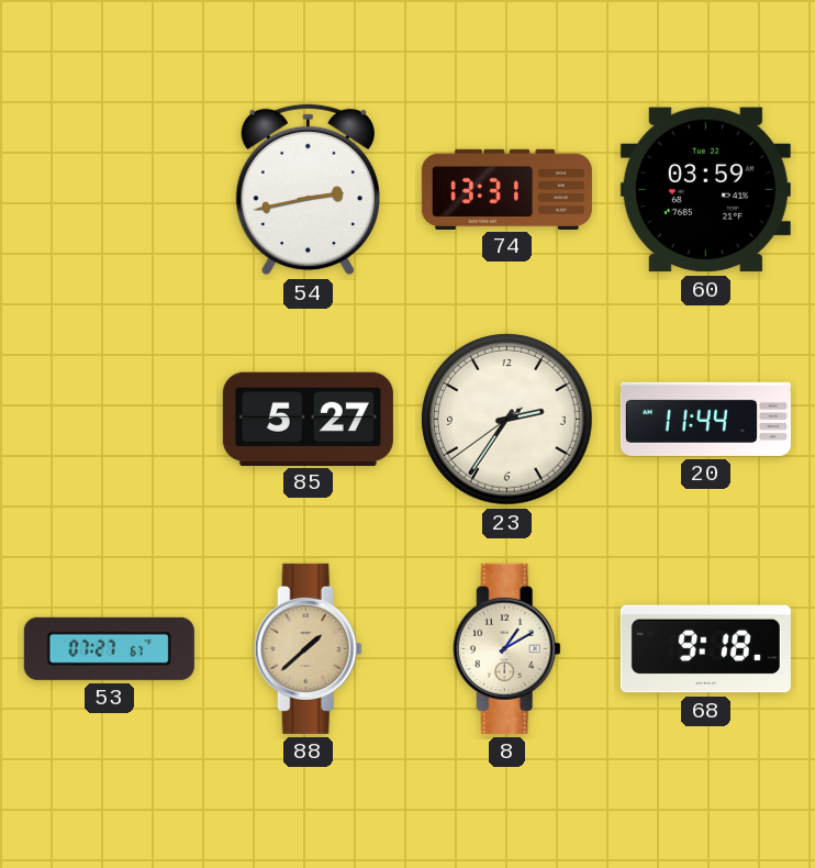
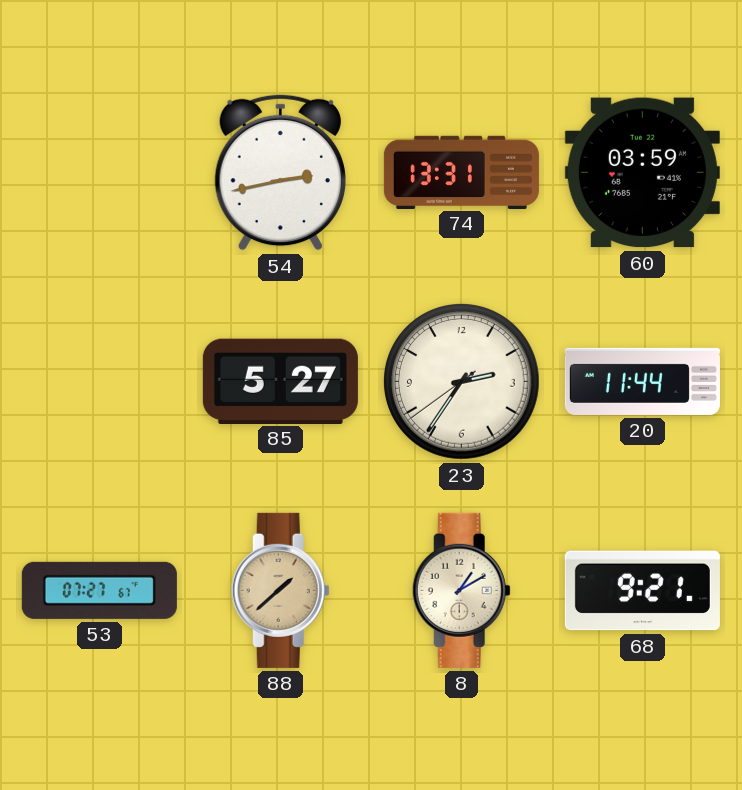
68: 9:18 -> 9:21
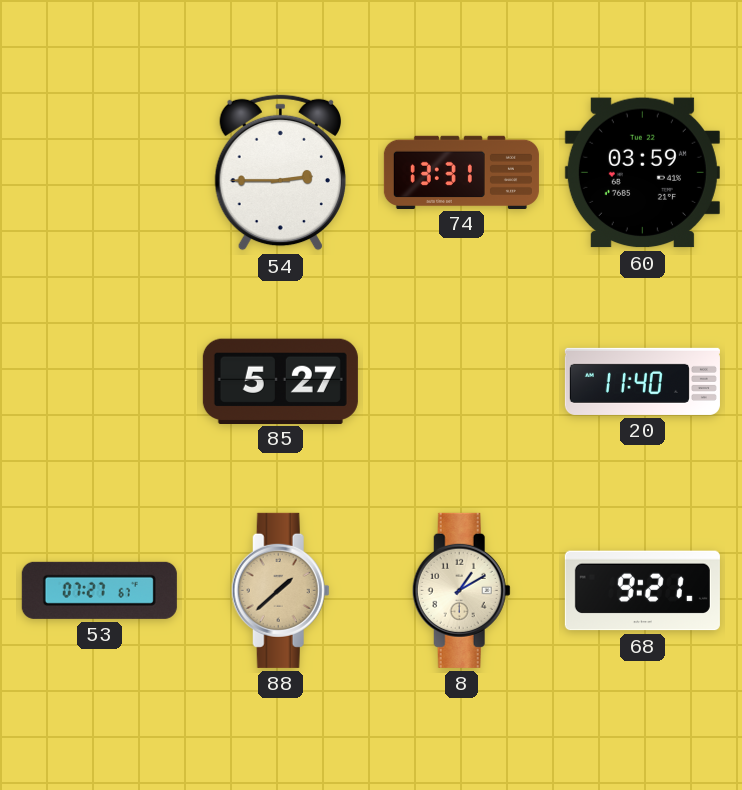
54: 2:43 -> 2:45
23: 2:35 -> none
20: 11:44 -> 11:40
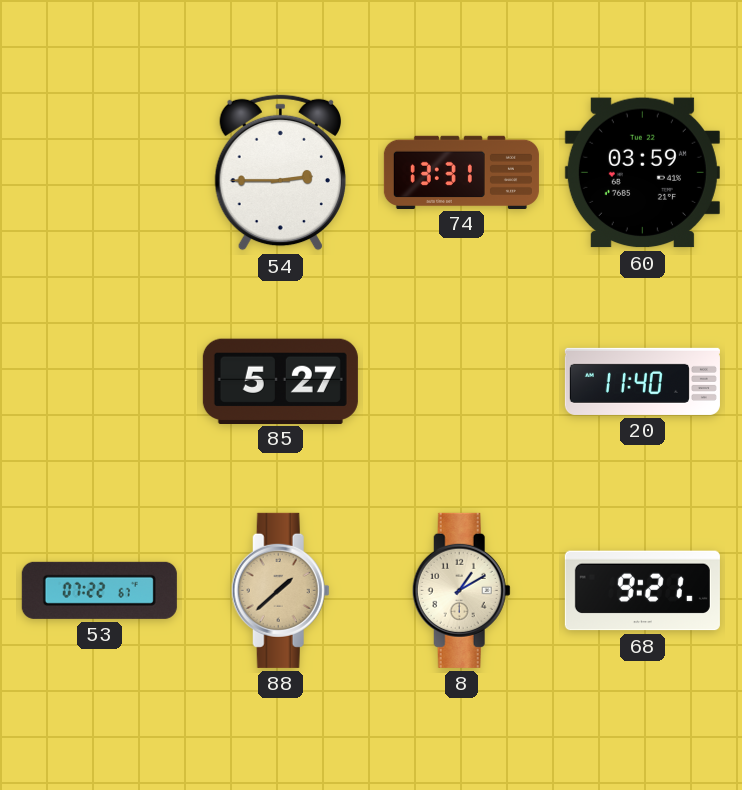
53: 07:27 -> 07:22
